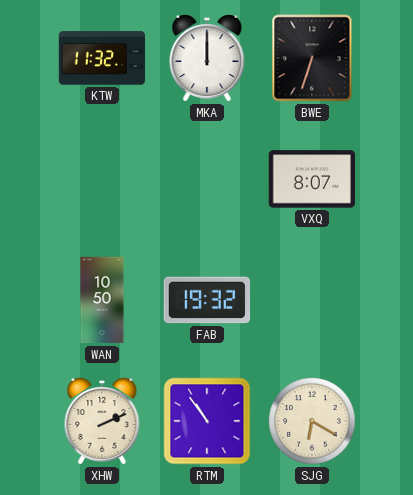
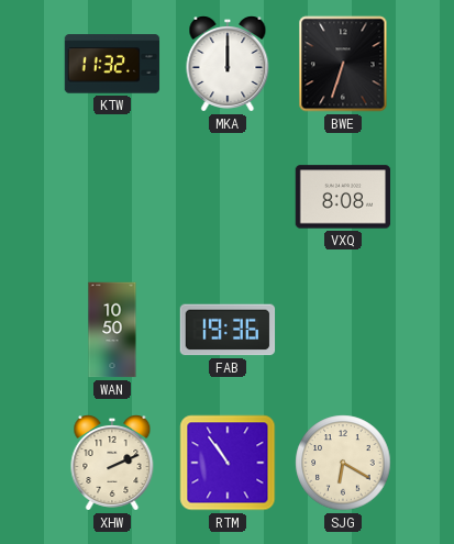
VXQ: 8:07 -> 8:08
FAB: 19:32 -> 19:36
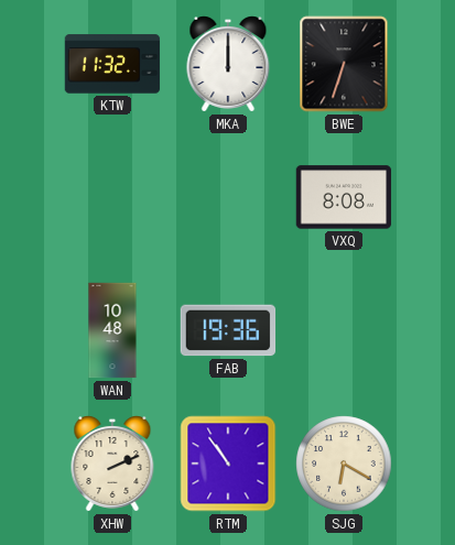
WAN: 10:50 -> 10:48
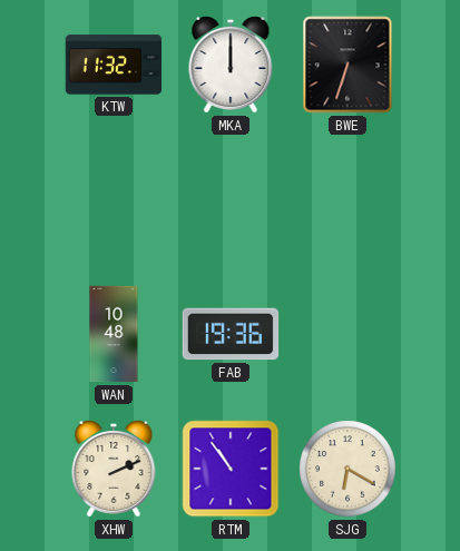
VXQ: 8:08 -> none
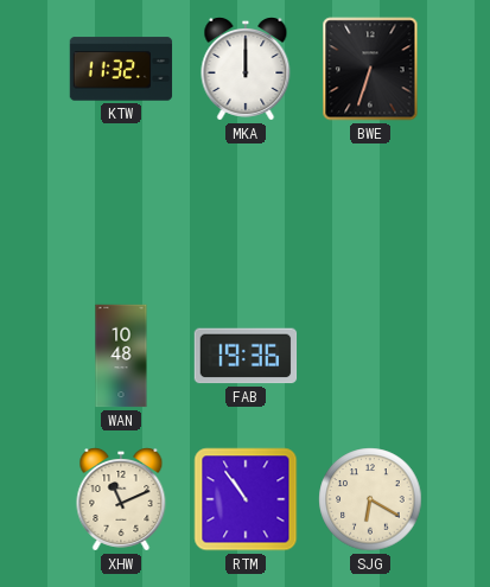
XHW: 2:11 -> 11:11
